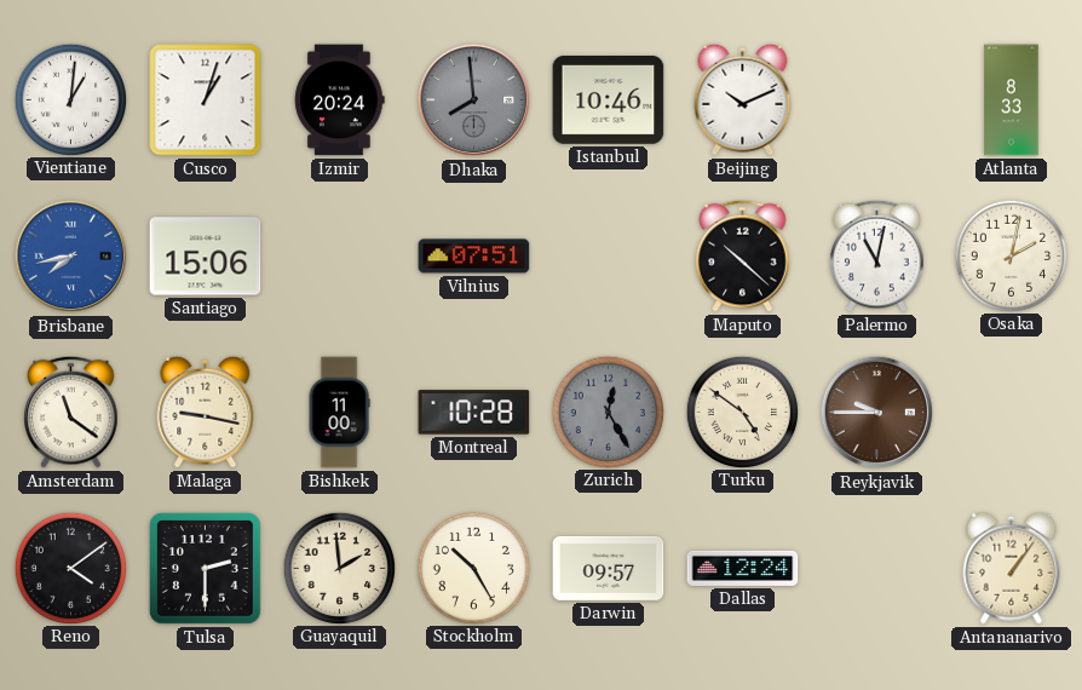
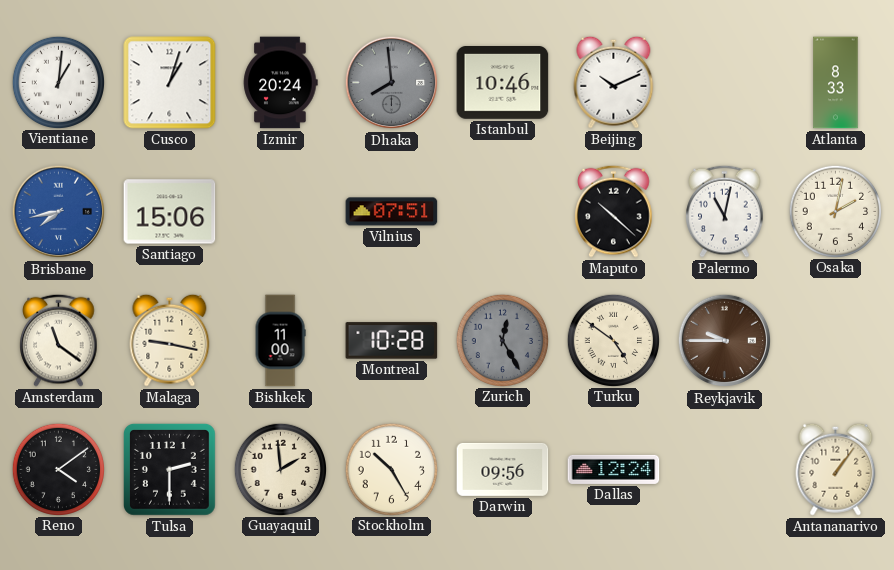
Darwin: 09:57 -> 09:56
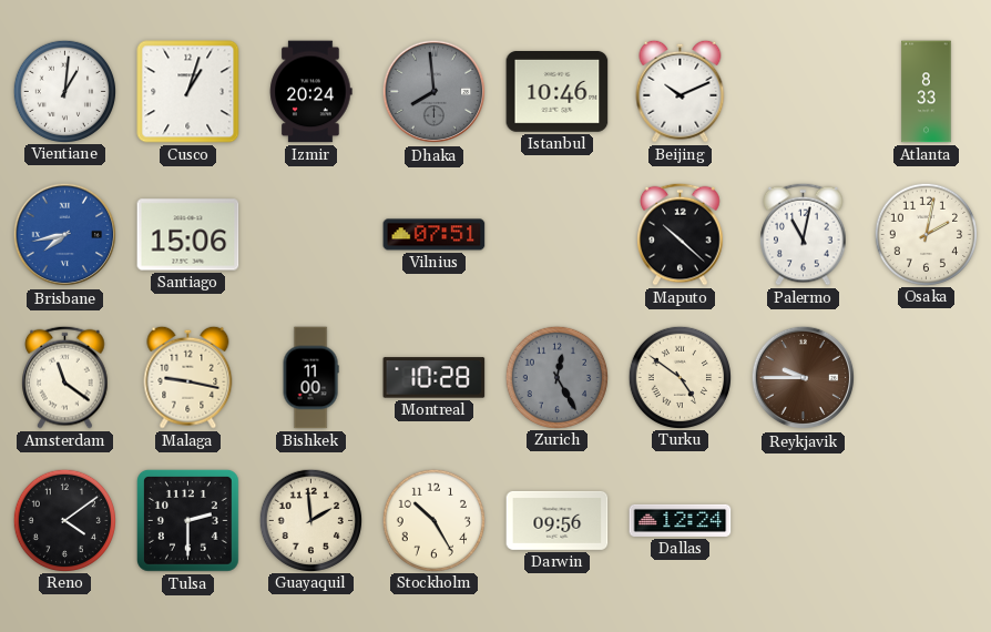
Antananarivo: 1:06 -> none
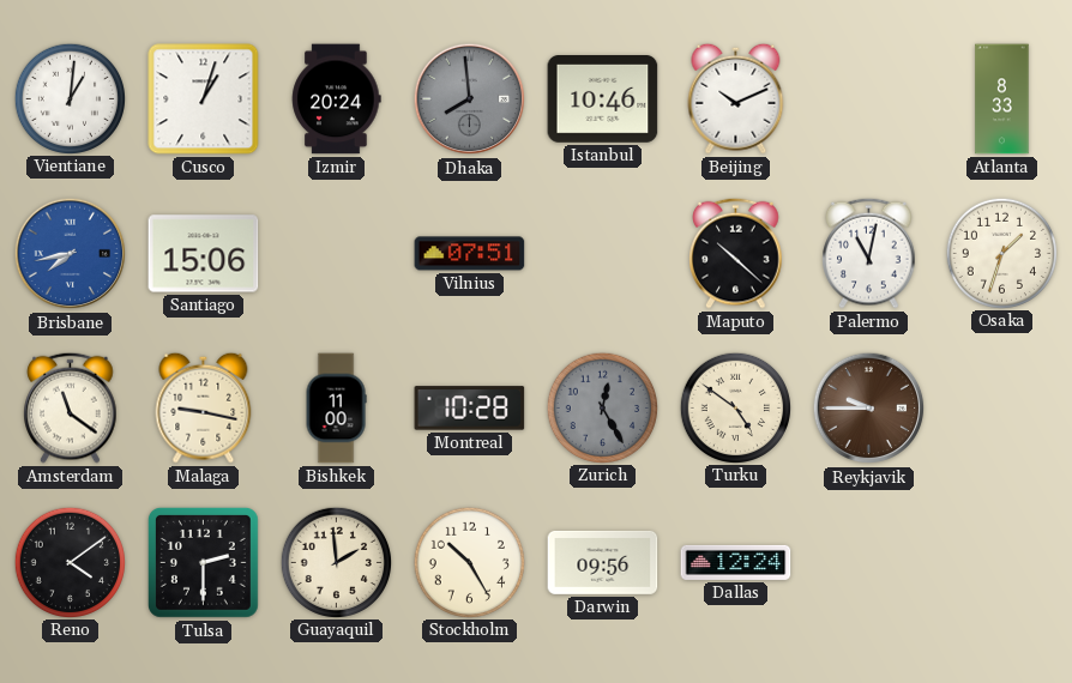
Osaka: 2:02 -> 1:33
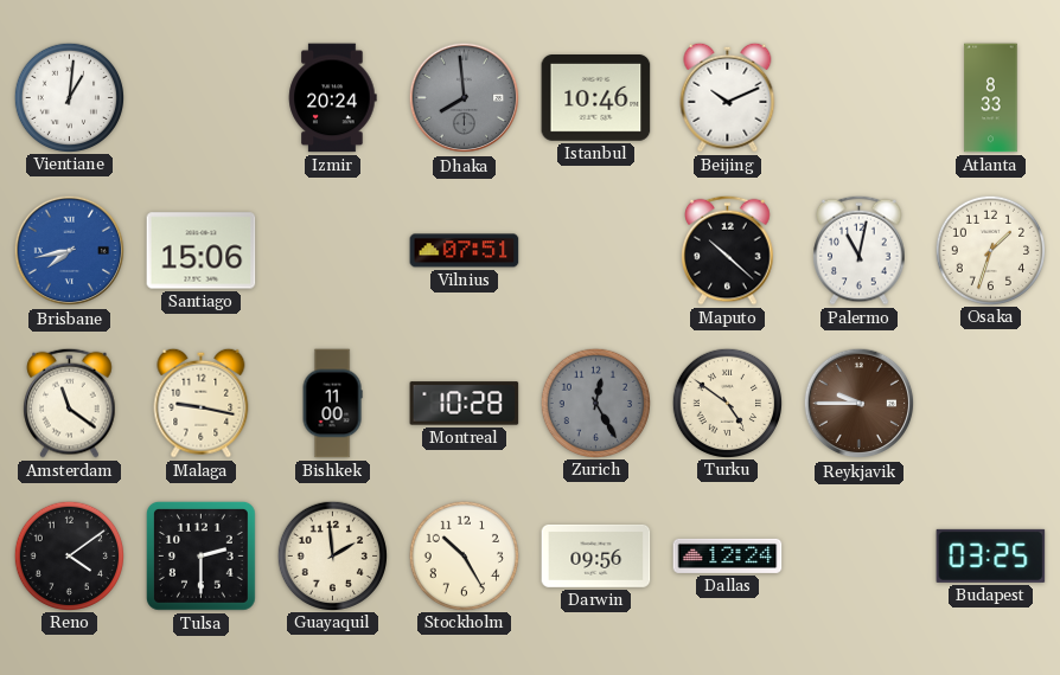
Cusco: 1:03 -> none
Budapest: none -> 03:25
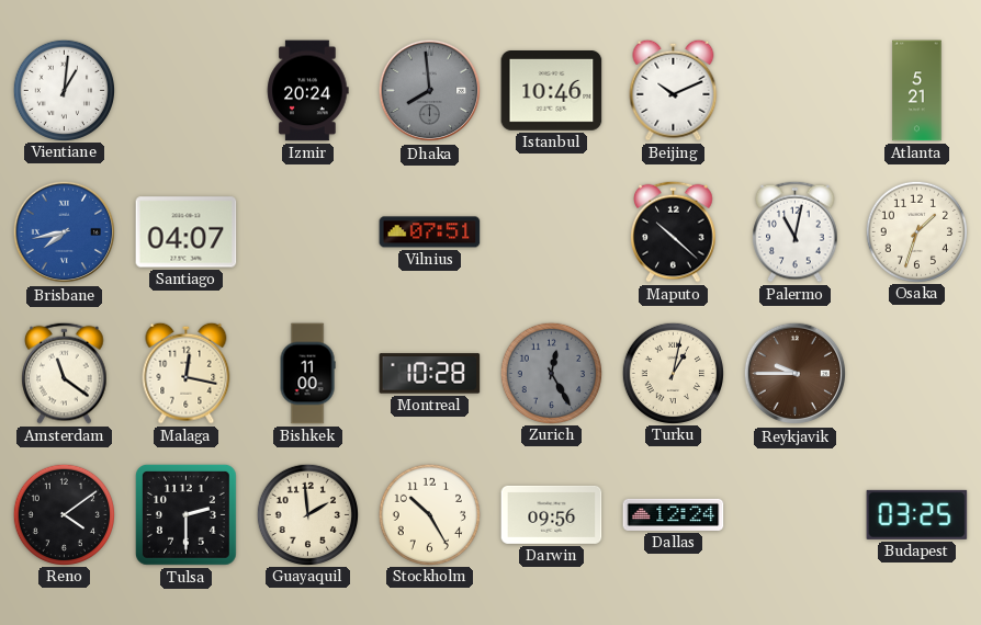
Atlanta: 8:33 -> 5:21
Santiago: 15:06 -> 04:07
Malaga: 9:17 -> 12:17
Turku: 4:51 -> 1:02
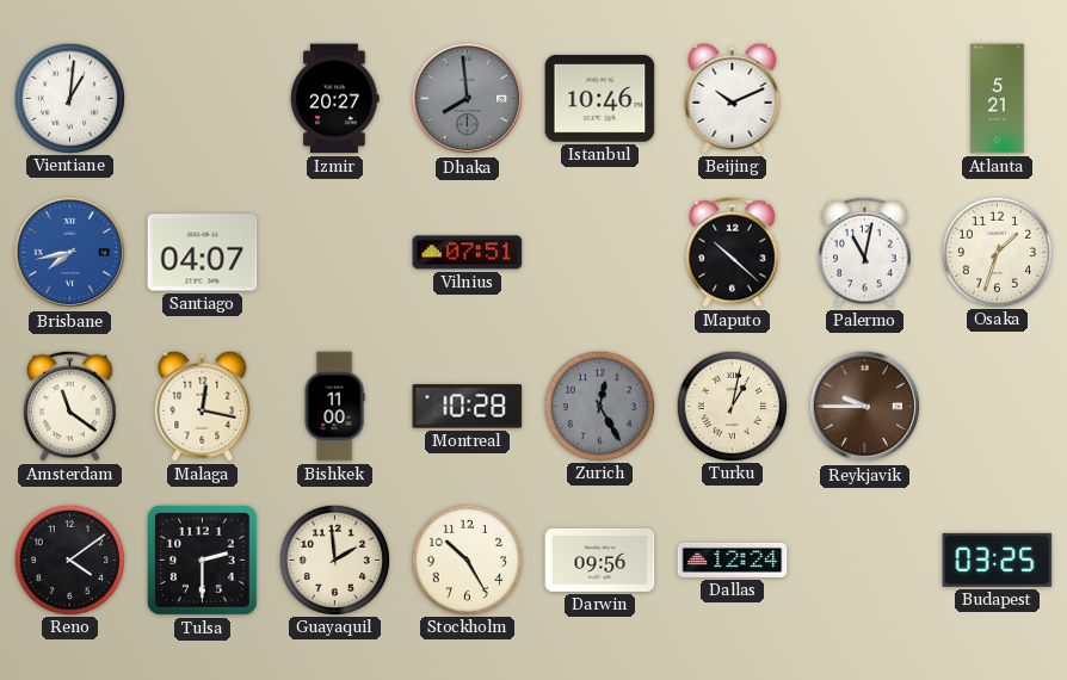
Izmir: 20:24 -> 20:27
